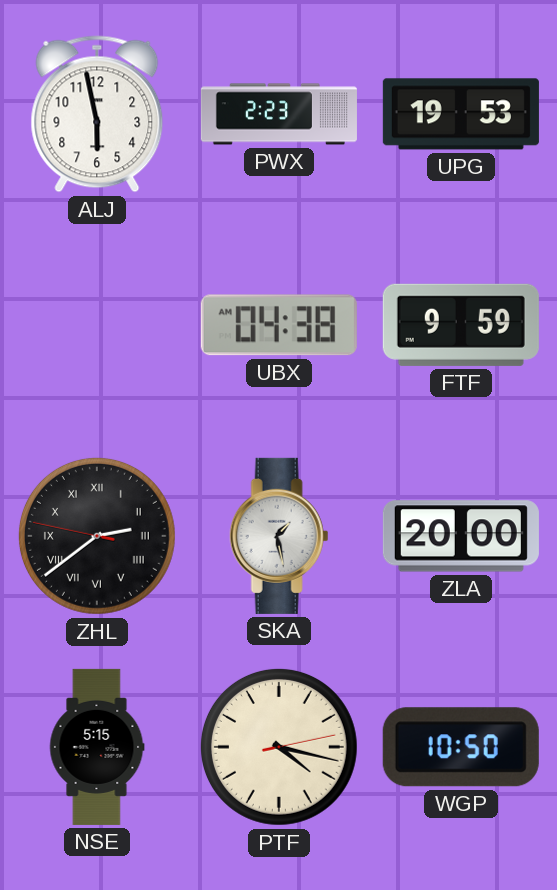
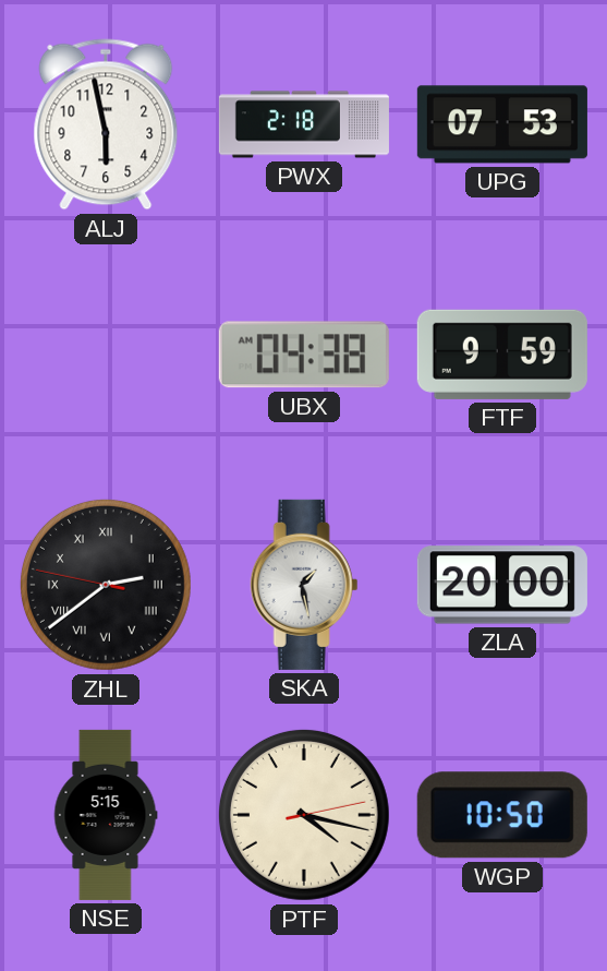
PWX: 2:23 -> 2:18
UPG: 19:53 -> 07:53
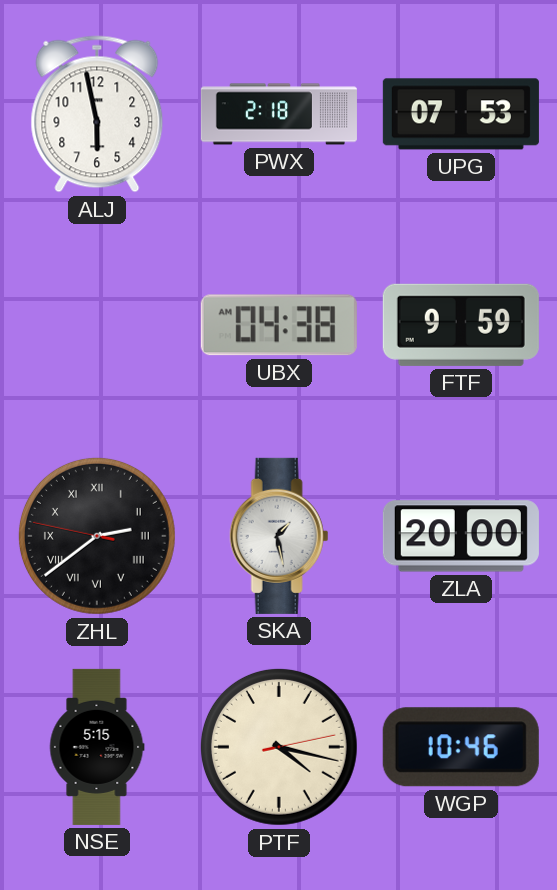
WGP: 10:50 -> 10:46
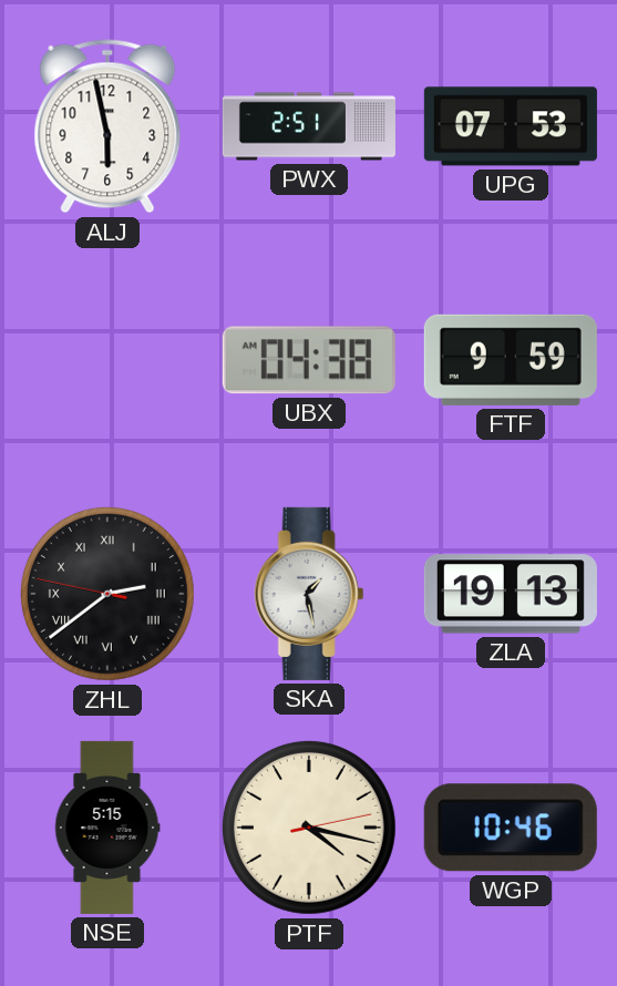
PWX: 2:18 -> 2:51
ZLA: 20:00 -> 19:13
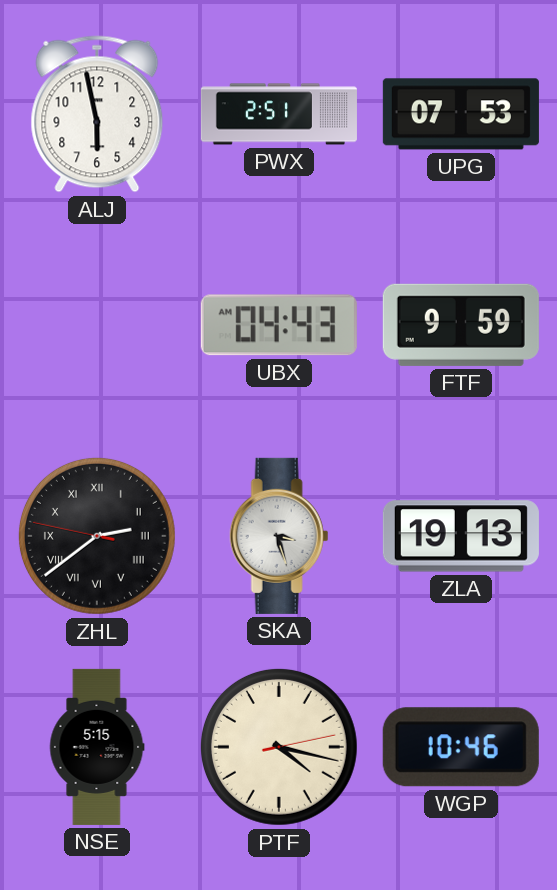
UBX: 04:38 -> 04:43
SKA: 1:28 -> 3:27
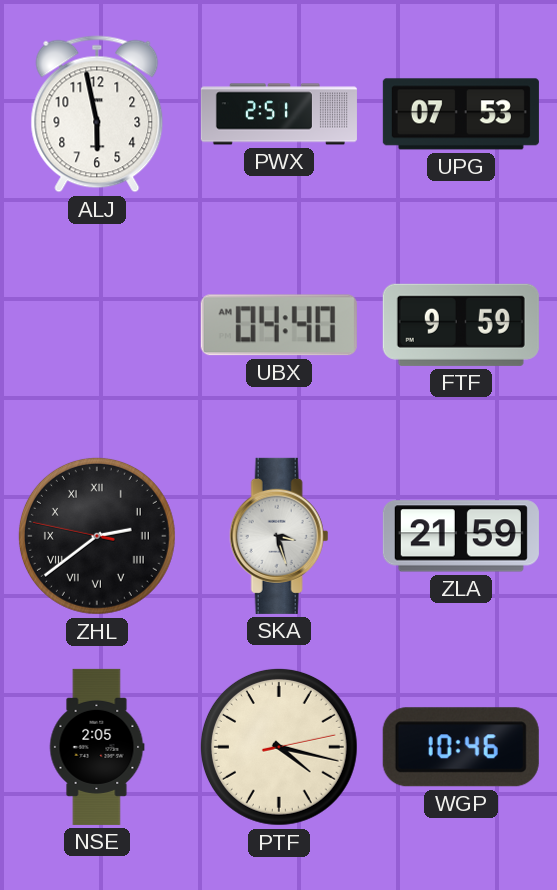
UBX: 04:43 -> 04:40
ZLA: 19:13 -> 21:59
NSE: 5:15 -> 2:05
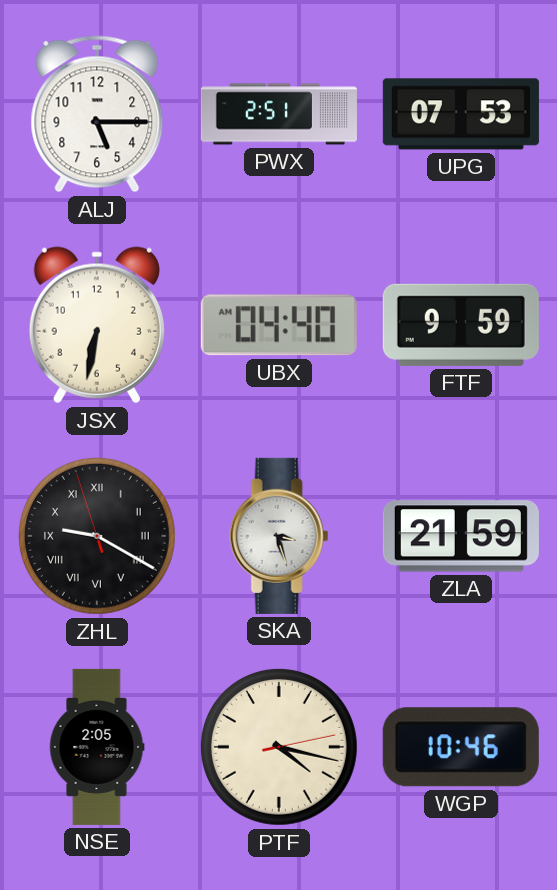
ALJ: 5:58 -> 5:15
JSX: none -> 6:32
ZHL: 2:38 -> 9:19
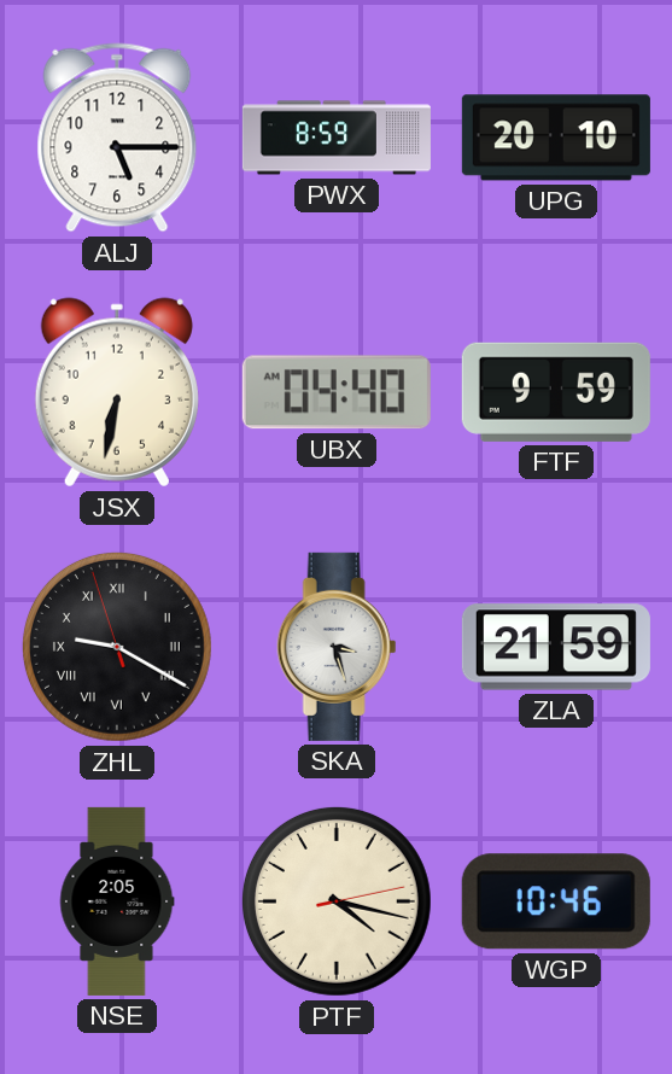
PWX: 2:51 -> 8:59
UPG: 07:53 -> 20:10
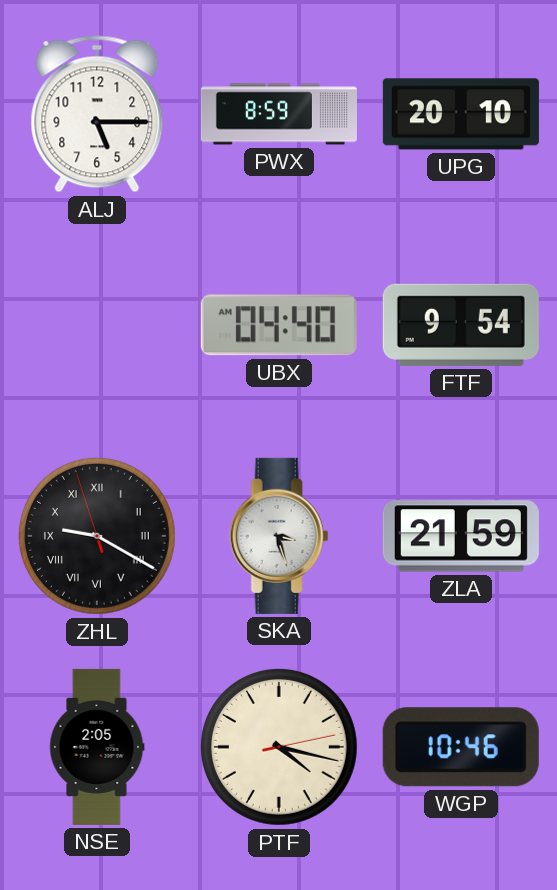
JSX: 6:32 -> none
FTF: 9:59 -> 9:54
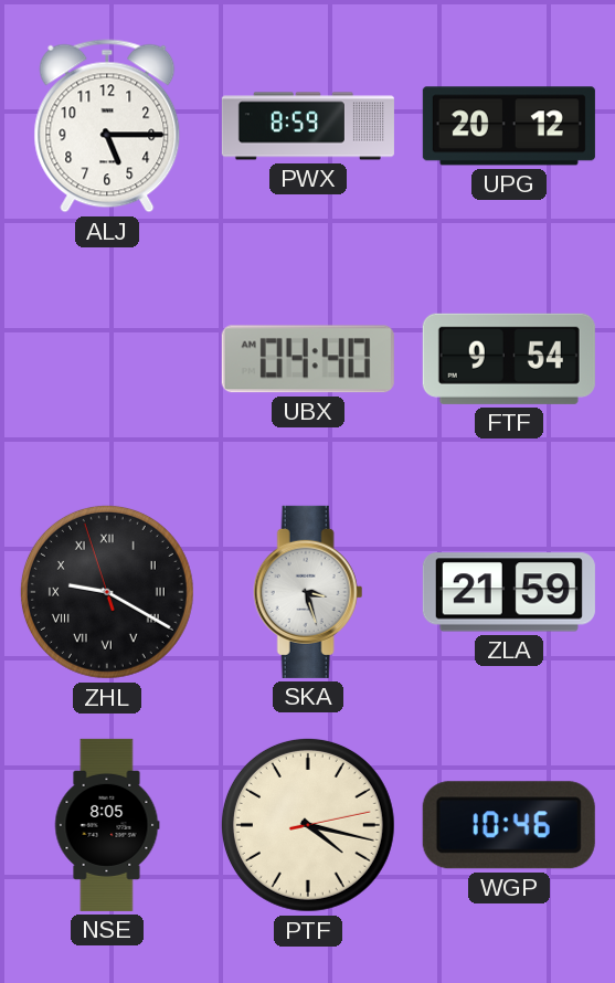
UPG: 20:10 -> 20:12
NSE: 2:05 -> 8:05
